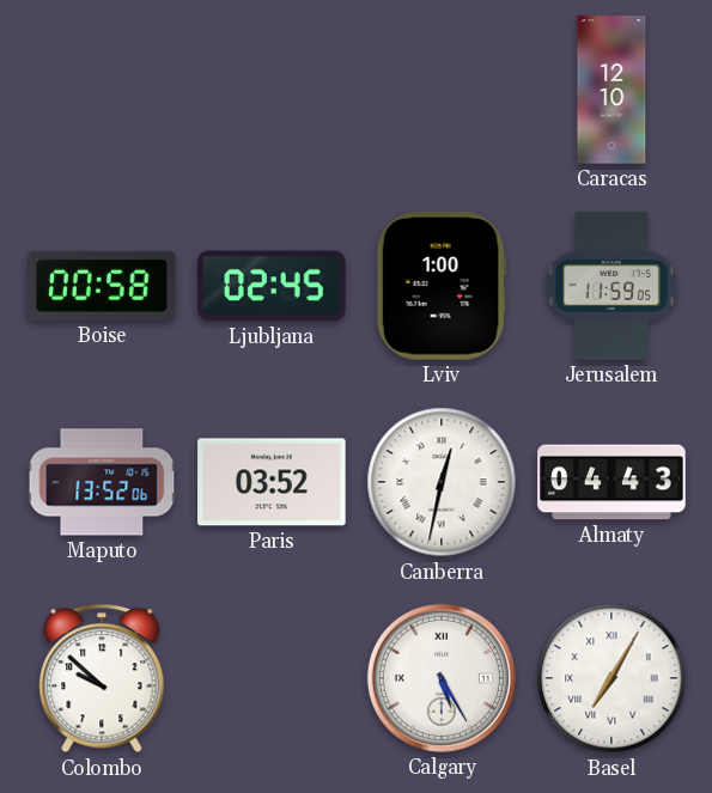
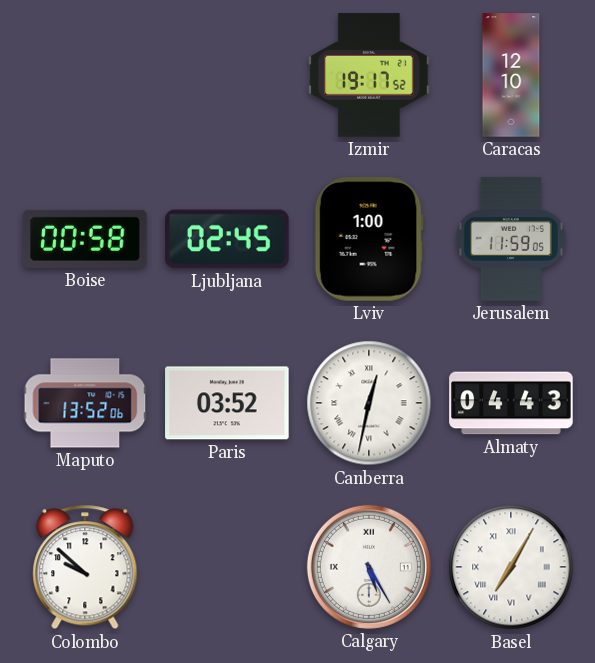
Izmir: none -> 19:17
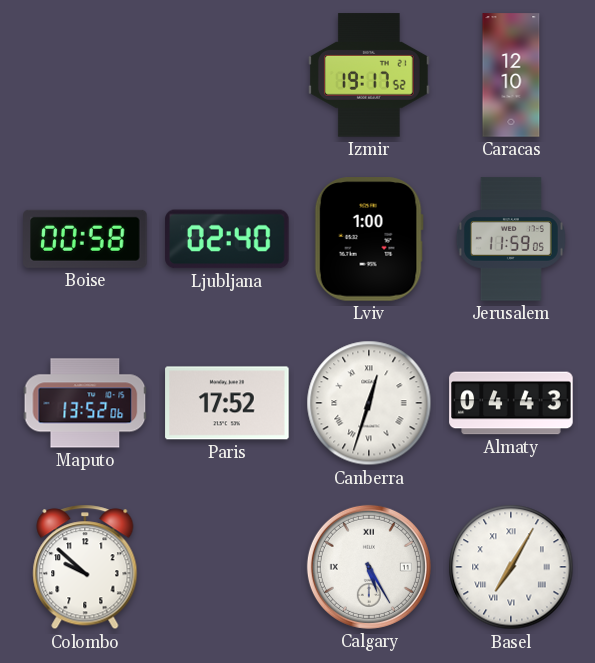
Ljubljana: 02:45 -> 02:40
Paris: 03:52 -> 17:52
Canberra: 12:32 -> 12:33
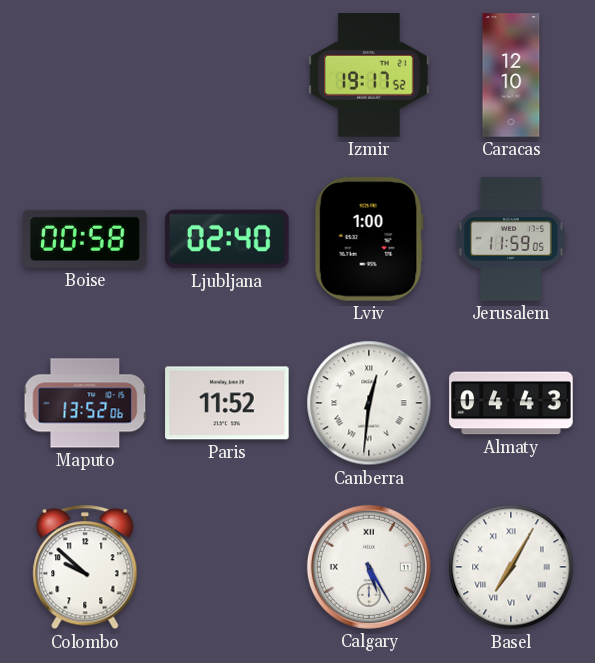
Paris: 17:52 -> 11:52
Canberra: 12:33 -> 12:31
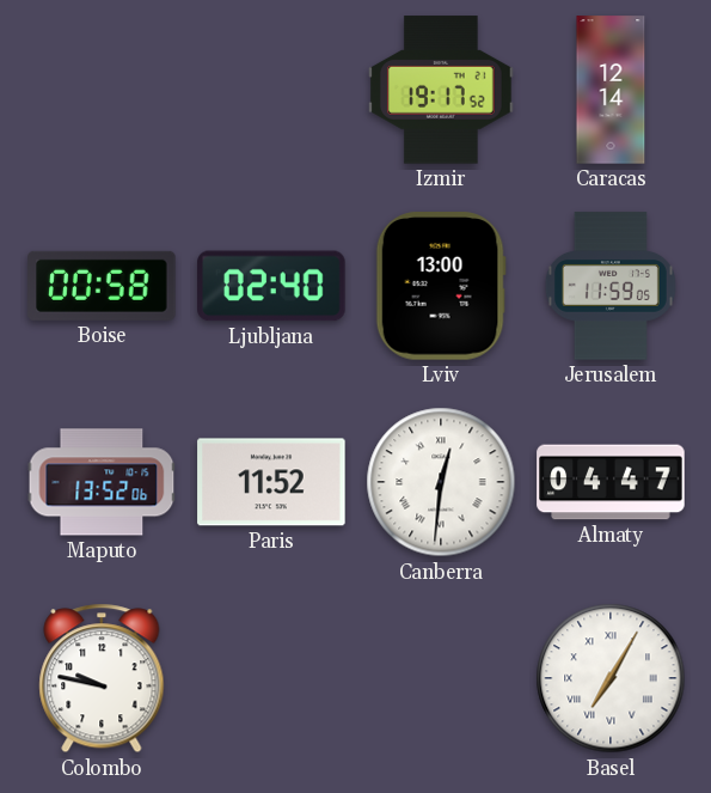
Caracas: 12:10 -> 12:14
Lviv: 1:00 -> 13:00
Almaty: 04:43 -> 04:47
Colombo: 9:52 -> 9:47
Calgary: 5:25 -> none
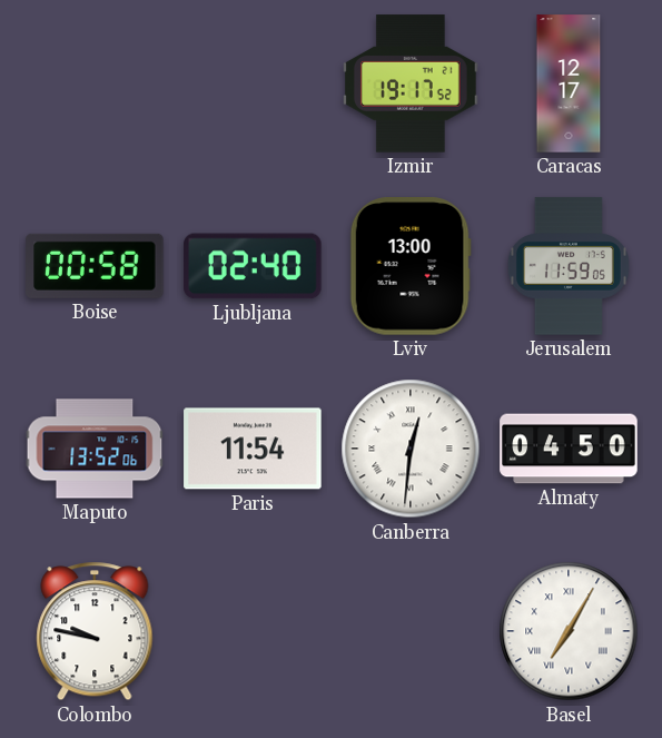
Caracas: 12:14 -> 12:17
Paris: 11:52 -> 11:54
Almaty: 04:47 -> 04:50
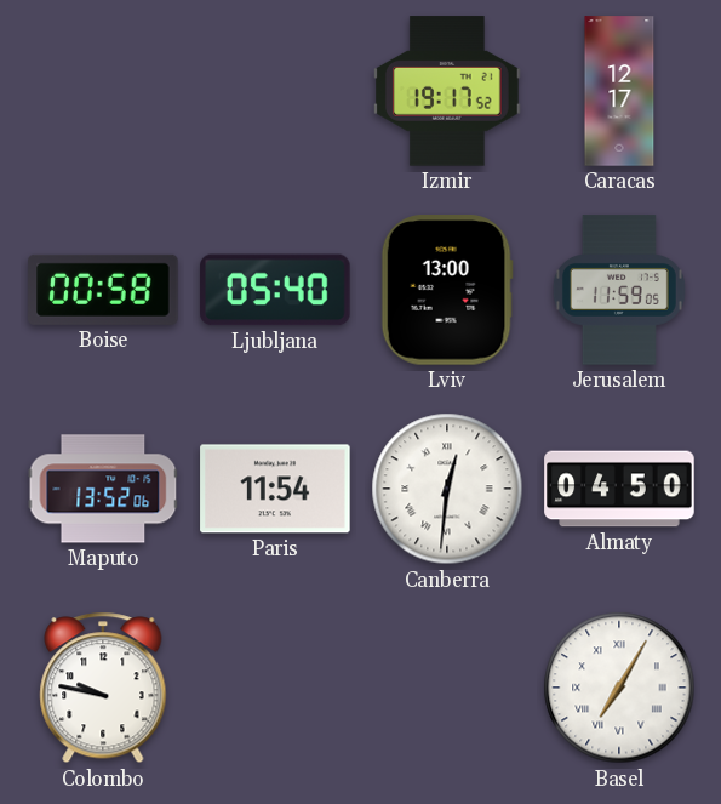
Ljubljana: 02:40 -> 05:40
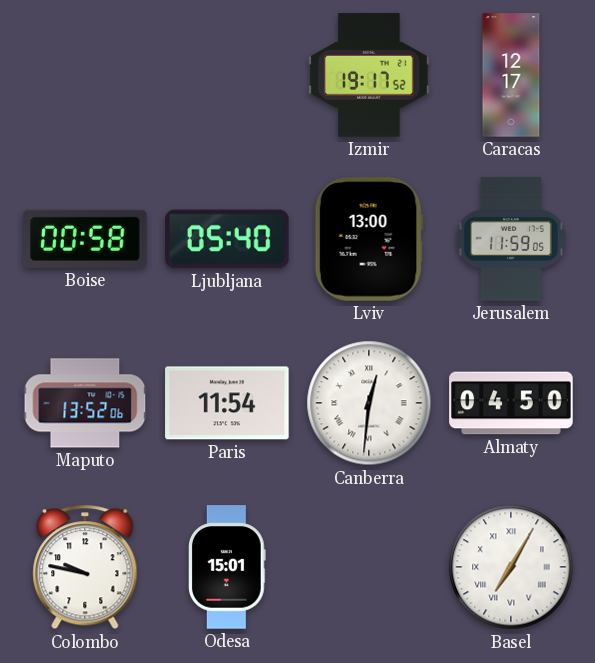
Odesa: none -> 15:01
